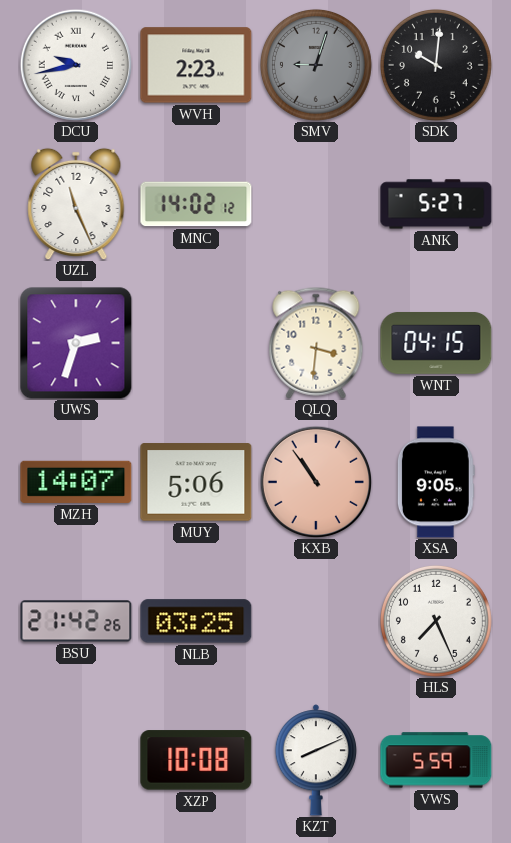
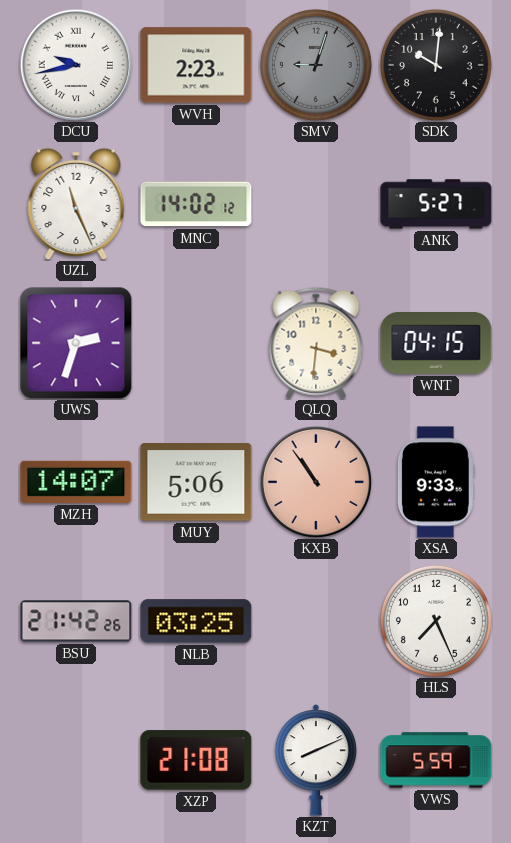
XSA: 9:05 -> 9:33
XZP: 10:08 -> 21:08
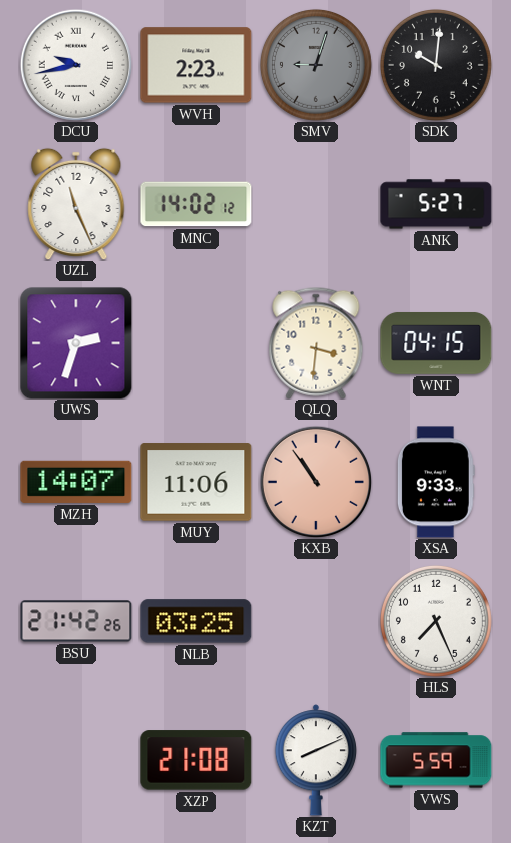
MUY: 5:06 -> 11:06
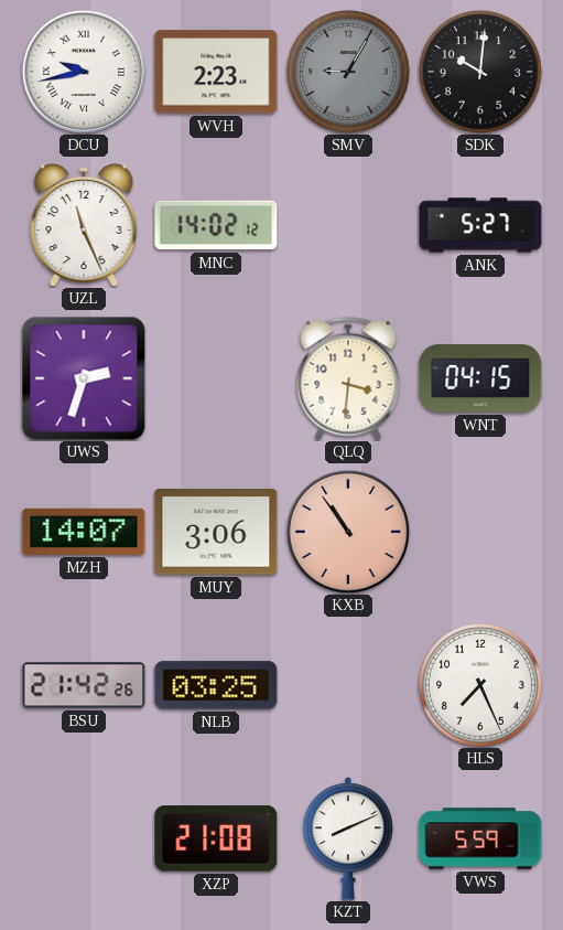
SMV: 9:03 -> 9:05
MUY: 11:06 -> 3:06
XSA: 9:33 -> none
